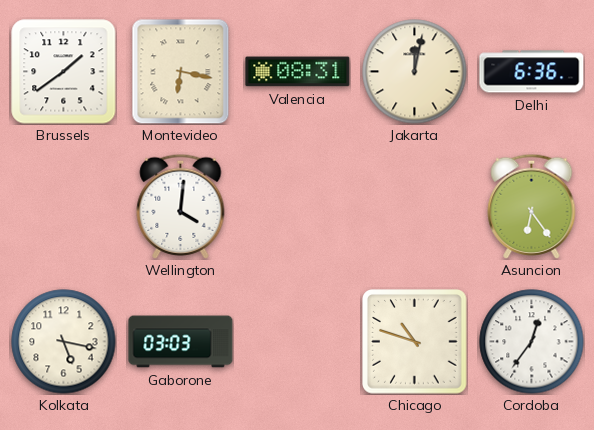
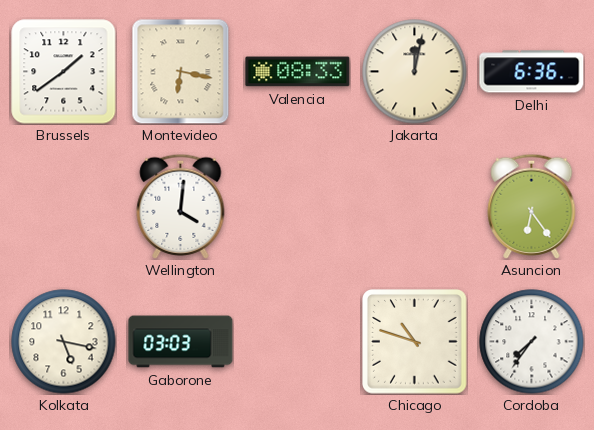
Valencia: 08:31 -> 08:33
Cordoba: 12:36 -> 7:36
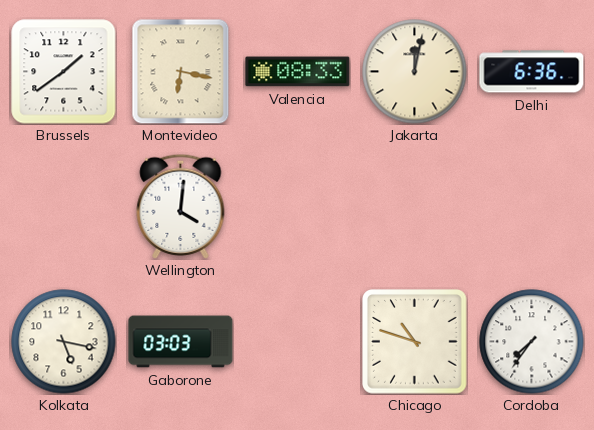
Asuncion: 6:24 -> none
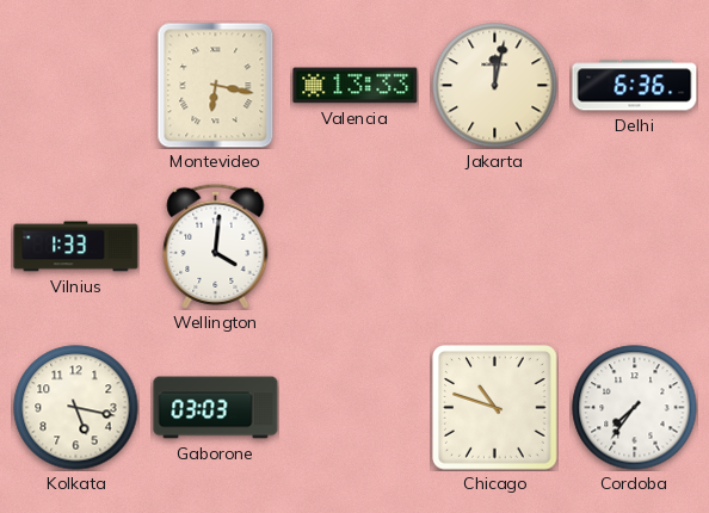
Brussels: 1:39 -> none
Valencia: 08:33 -> 13:33
Vilnius: none -> 1:33
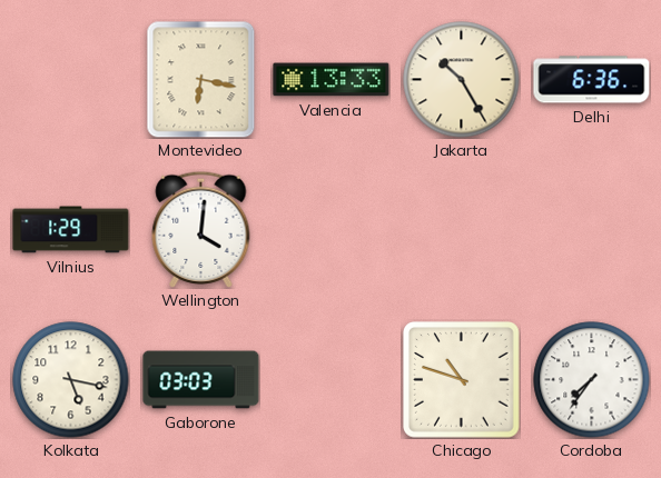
Jakarta: 12:02 -> 10:25
Vilnius: 1:33 -> 1:29
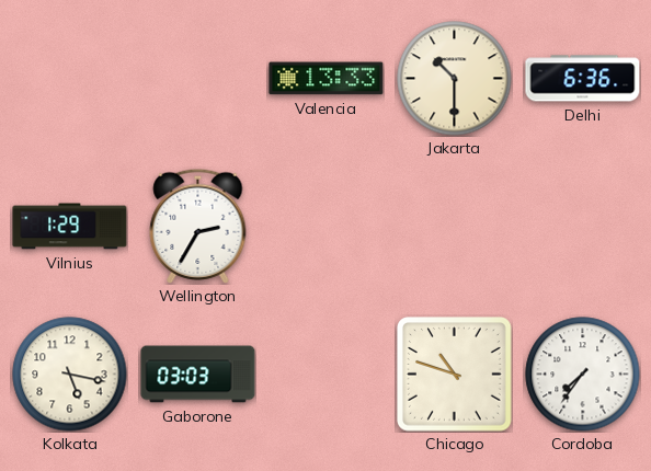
Montevideo: 6:17 -> none
Jakarta: 10:25 -> 10:30
Wellington: 4:01 -> 2:35
